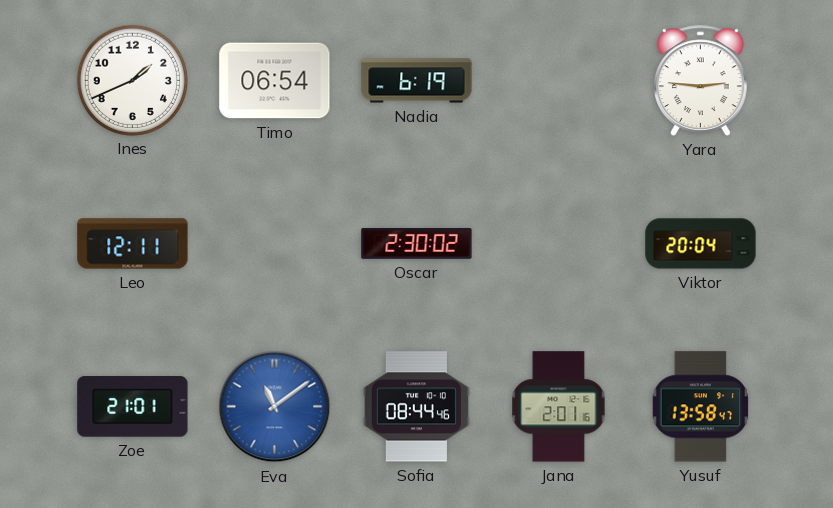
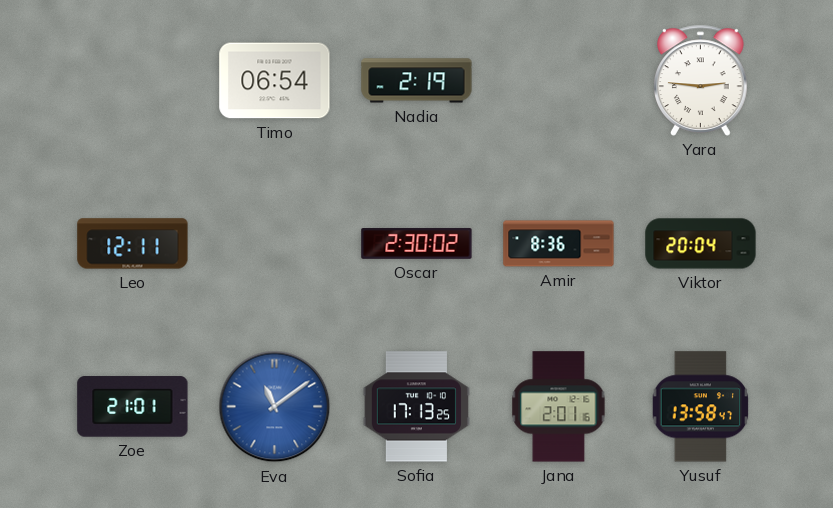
Ines: 1:41 -> none
Nadia: 6:19 -> 2:19
Amir: none -> 8:36
Sofia: 08:44 -> 17:13
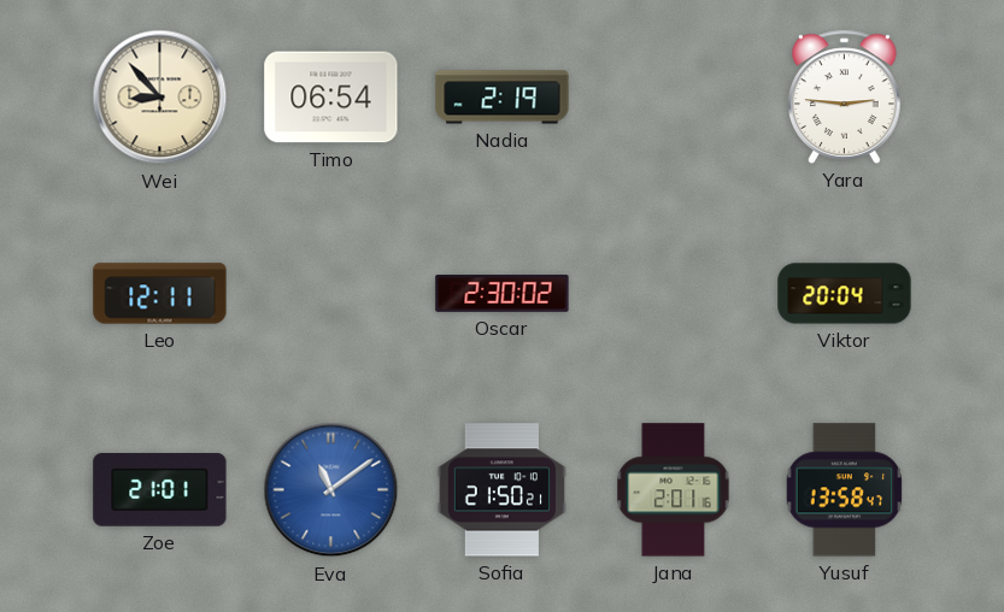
Wei: none -> 8:53
Amir: 8:36 -> none
Sofia: 17:13 -> 21:50
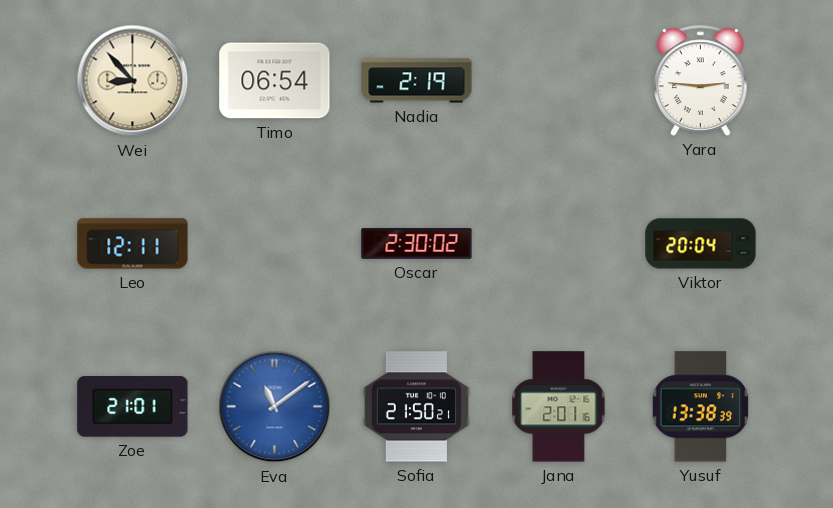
Yusuf: 13:58 -> 13:38
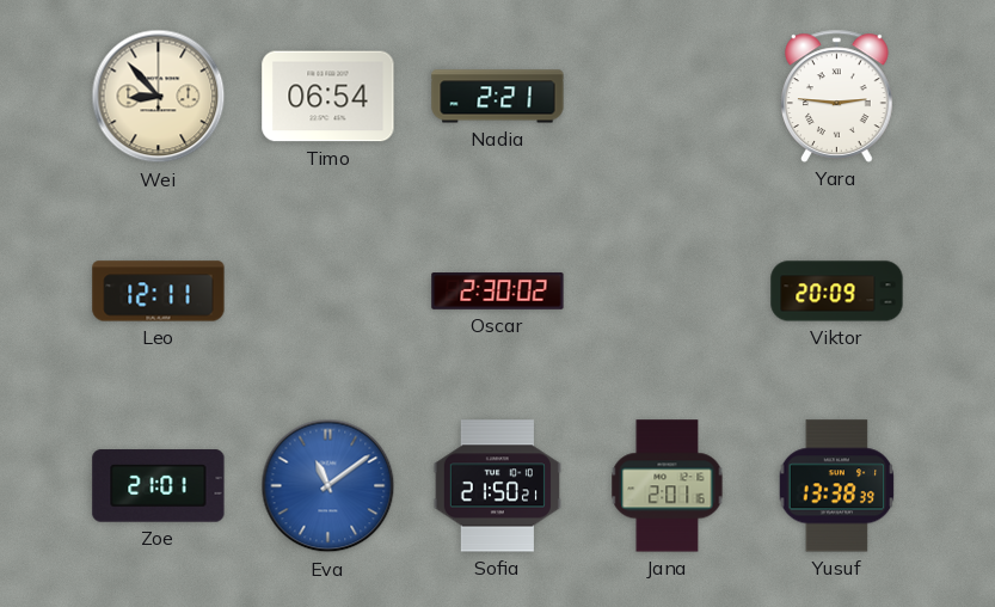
Nadia: 2:19 -> 2:21
Viktor: 20:04 -> 20:09
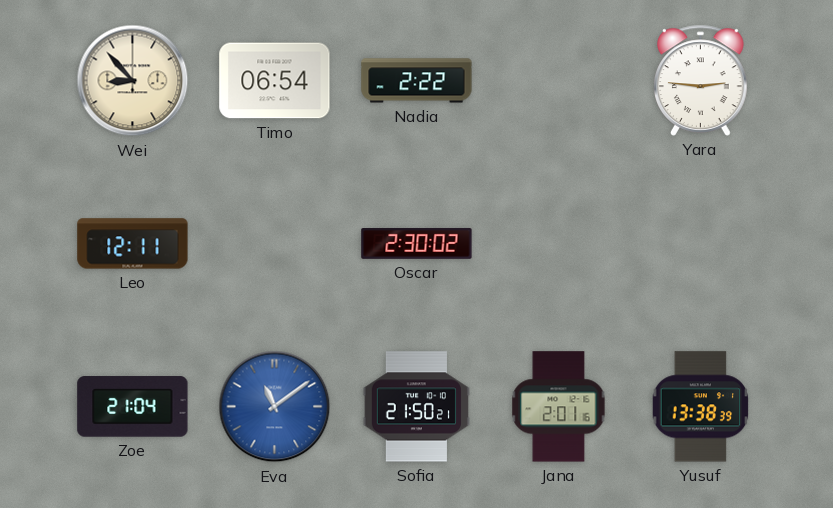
Nadia: 2:21 -> 2:22
Viktor: 20:09 -> none
Zoe: 21:01 -> 21:04
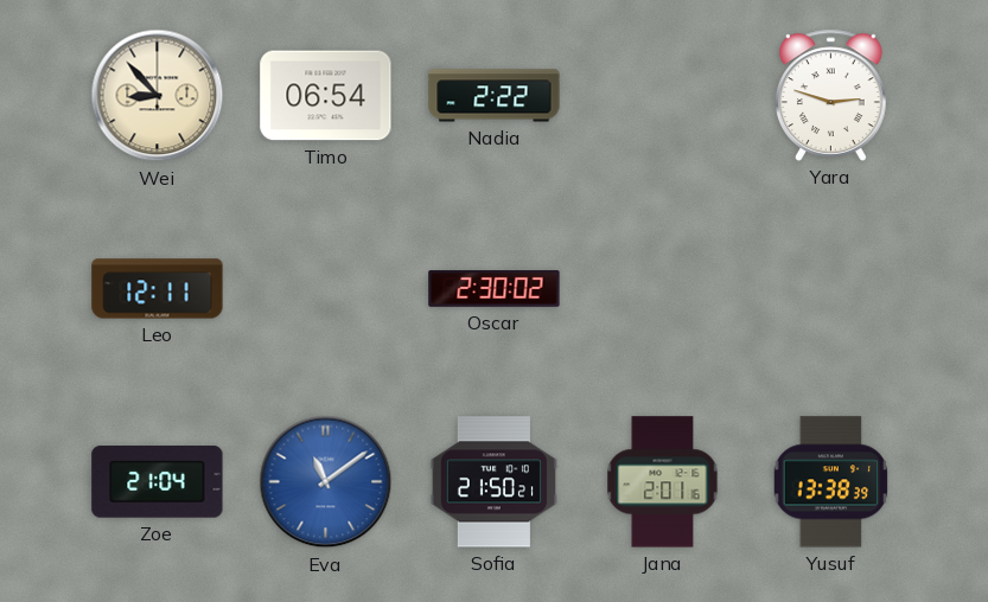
Yara: 2:46 -> 2:48
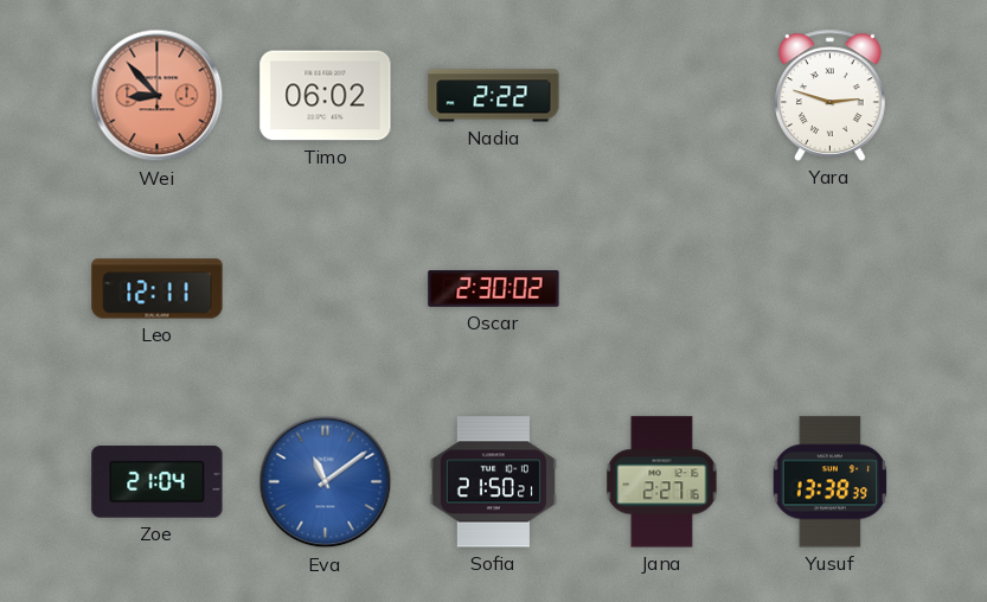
Wei dial: cream -> salmon
Timo: 06:54 -> 06:02
Jana: 2:01 -> 2:27
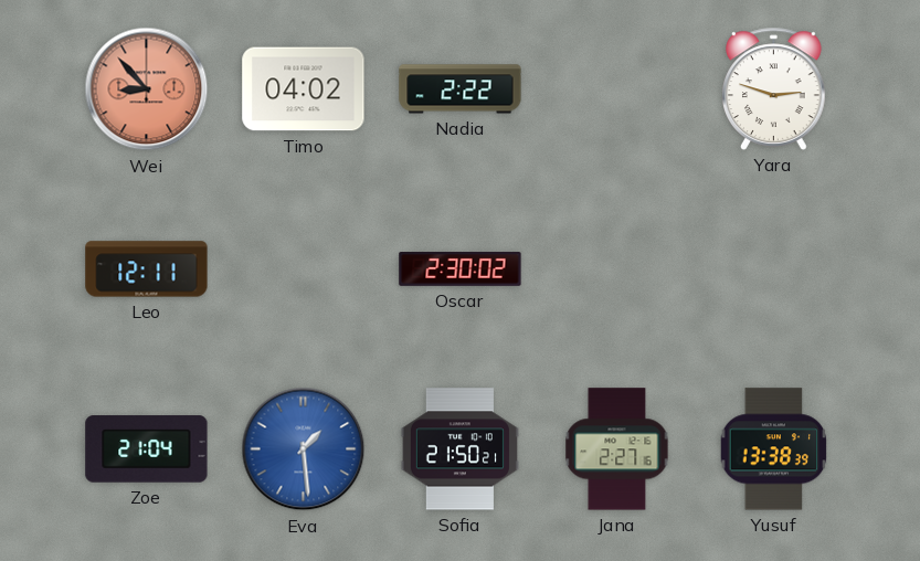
Timo: 06:02 -> 04:02
Eva: 11:09 -> 1:29
